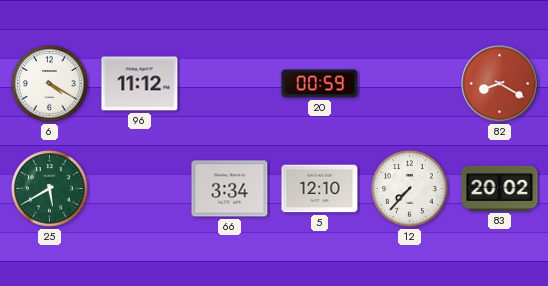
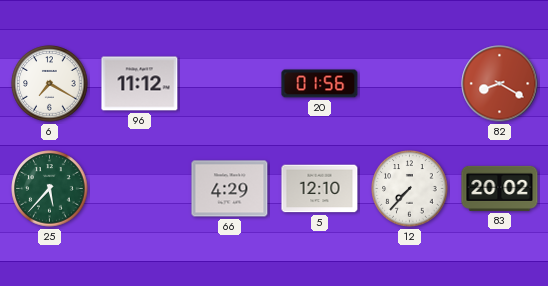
6: 4:20 -> 7:20
20: 00:59 -> 01:56
25: 5:40 -> 5:37
66: 3:34 -> 4:29
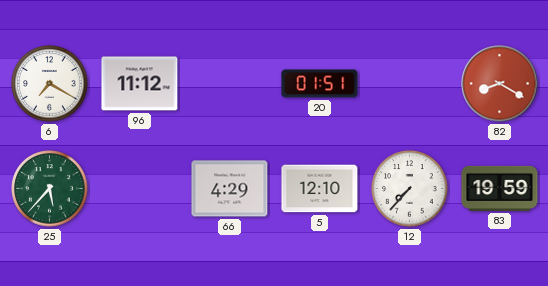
20: 01:56 -> 01:51
83: 20:02 -> 19:59
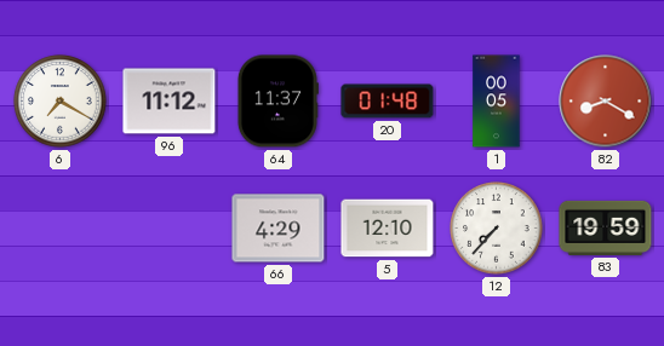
64: none -> 11:37
20: 01:51 -> 01:48
1: none -> 00:05
25: 5:37 -> none
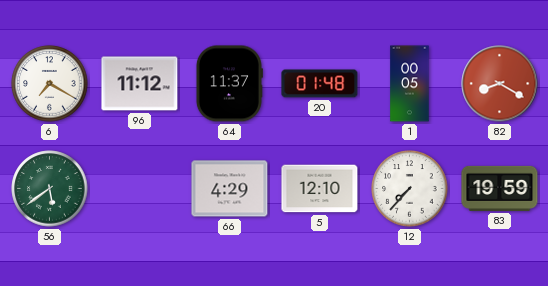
56: none -> 5:39
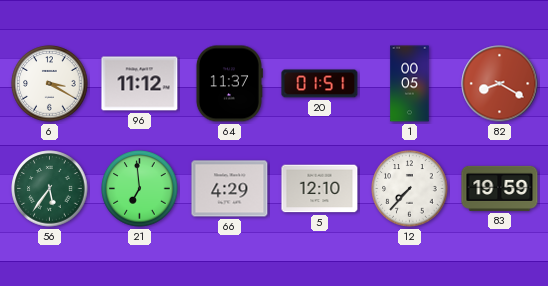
6: 7:20 -> 3:20
20: 01:48 -> 01:51
56: 5:39 -> 5:36
21: none -> 6:59
